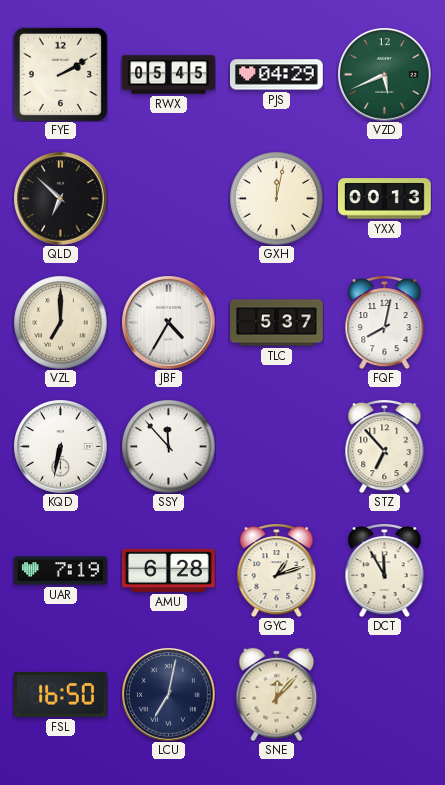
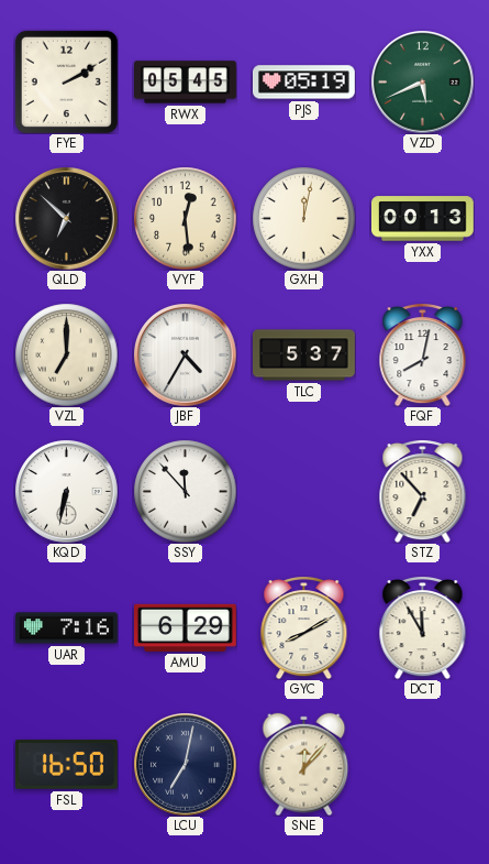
PJS: 04:29 -> 05:19
VYF: none -> 12:29
UAR: 7:19 -> 7:16
AMU: 6:28 -> 6:29
GYC: 1:12 -> 8:10
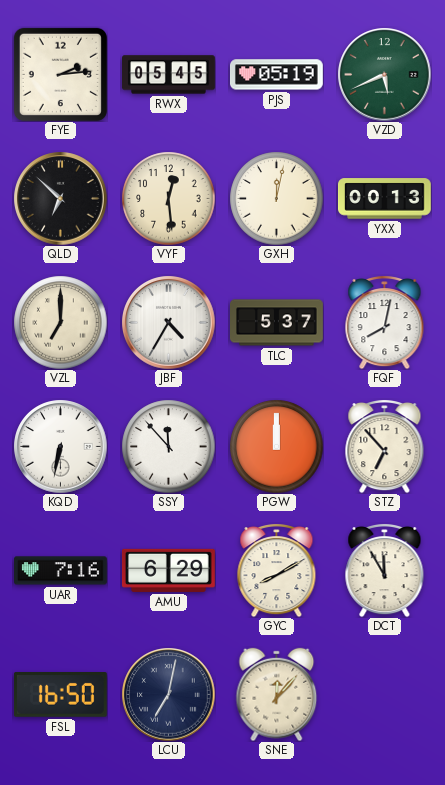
FYE: 2:10 -> 2:14
PGW: none -> 12:00
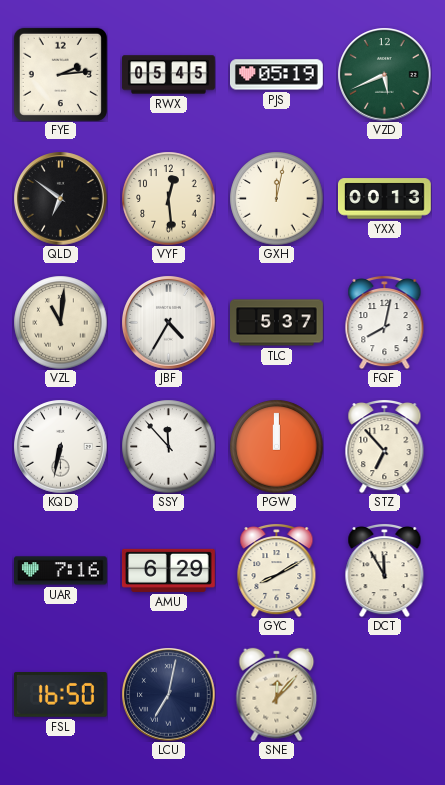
QLD: 6:52 -> 6:51
VZL: 7:00 -> 11:01
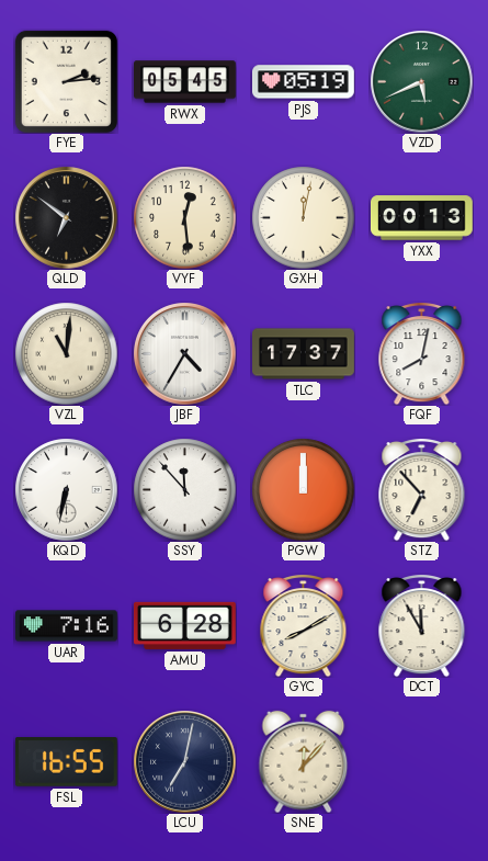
TLC: 5:37 -> 17:37
AMU: 6:29 -> 6:28
FSL: 16:50 -> 16:55
